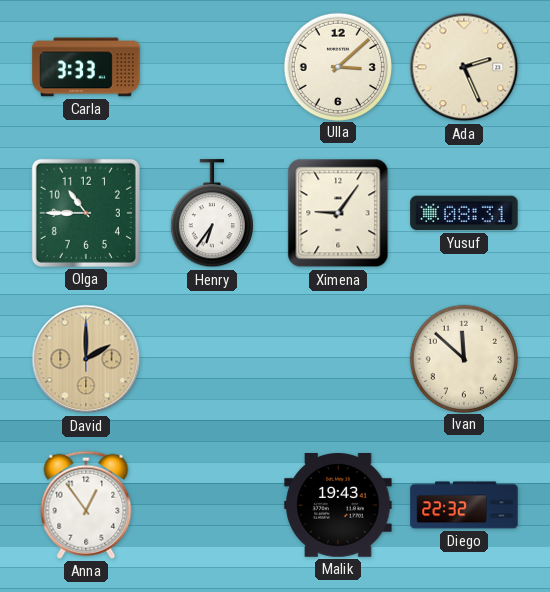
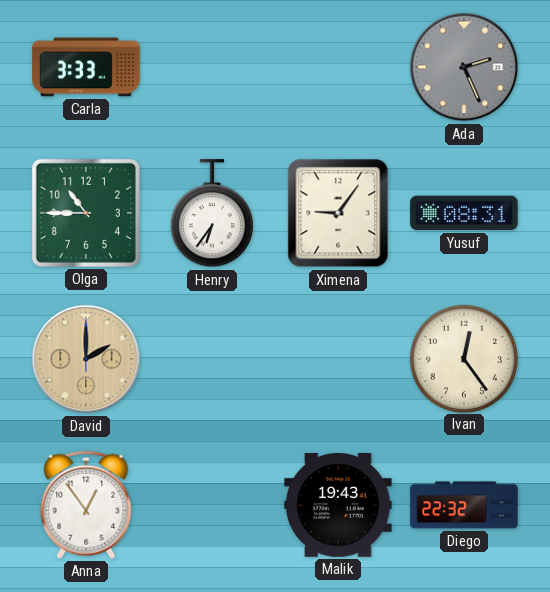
Ulla: 3:08 -> none
Ada dial: cream -> grey
Ivan: 11:52 -> 12:24
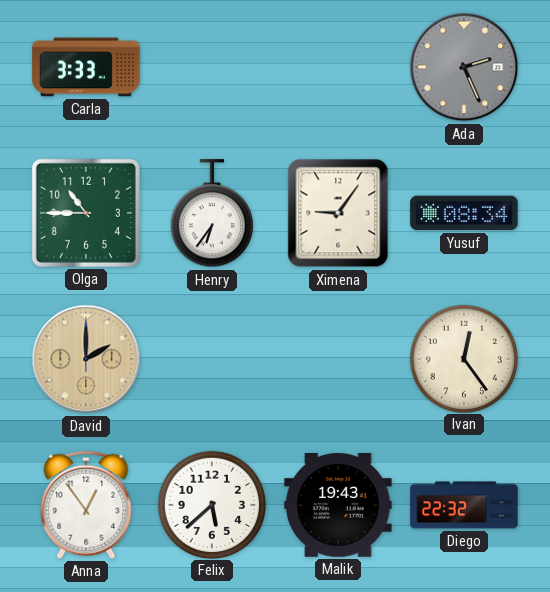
Yusuf: 08:31 -> 08:34
Felix: none -> 5:38
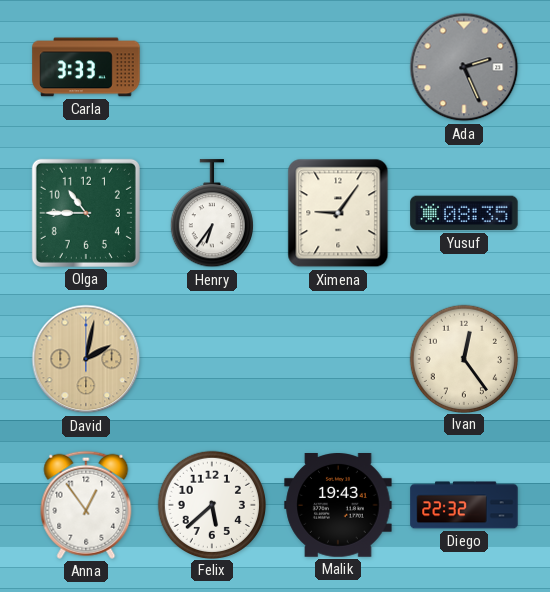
Yusuf: 08:34 -> 08:35
David: 2:00 -> 2:02
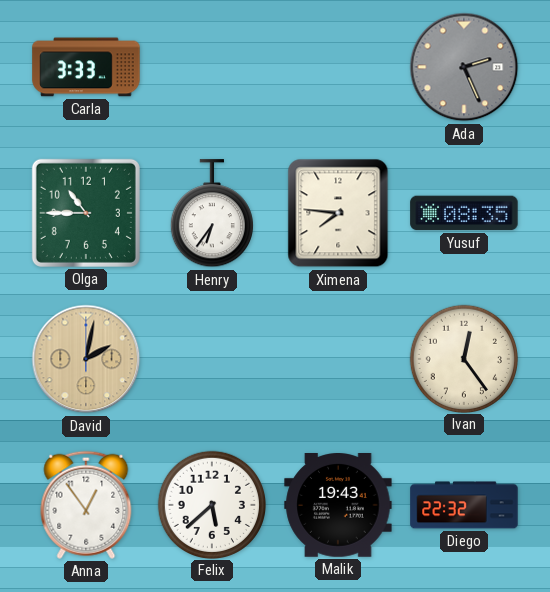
Ximena: 9:06 -> 7:46
